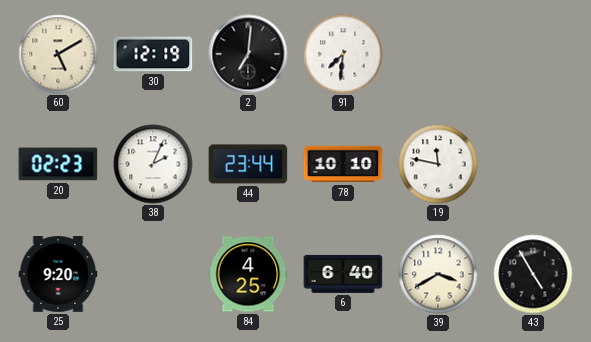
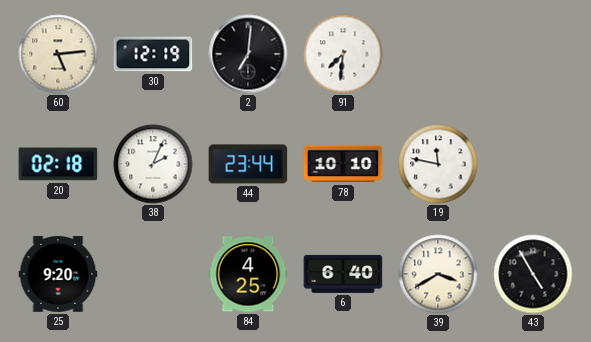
60: 5:10 -> 5:14
20: 02:23 -> 02:18
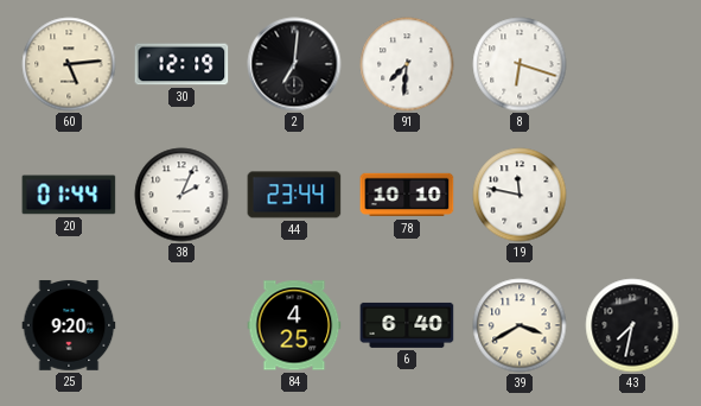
8: none -> 6:18
20: 02:18 -> 01:44
43: 4:55 -> 7:32
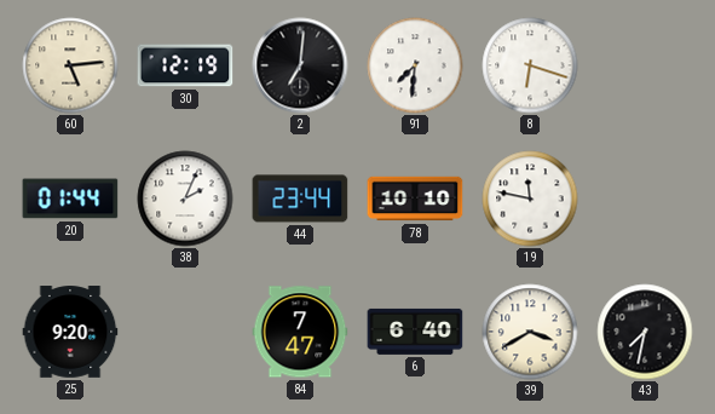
84: 4:25 -> 7:47
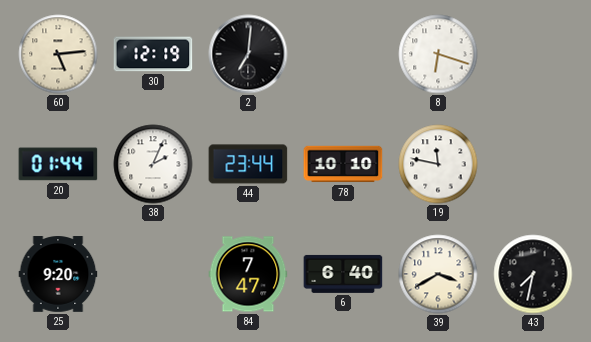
91: 7:31 -> none
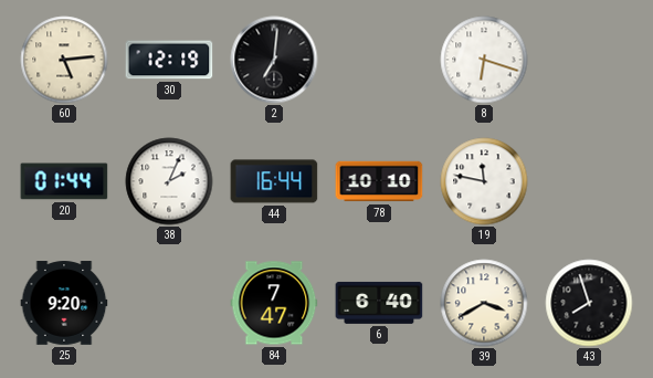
44: 23:44 -> 16:44
43: 7:32 -> 7:57
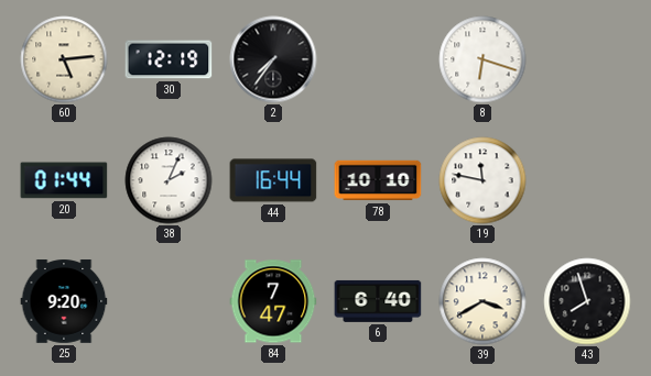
2: 7:01 -> 7:36
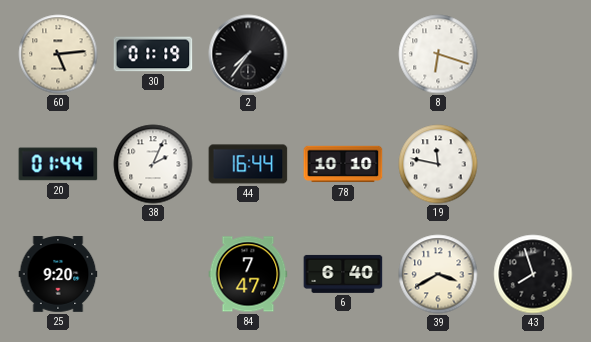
30: 12:19 -> 01:19
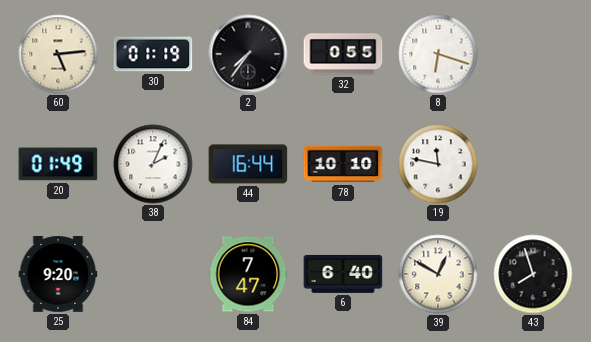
32: none -> 0:55
20: 01:44 -> 01:49
39: 3:40 -> 12:50
